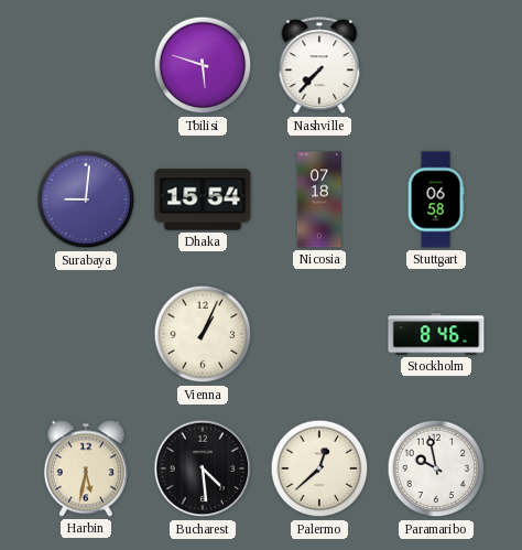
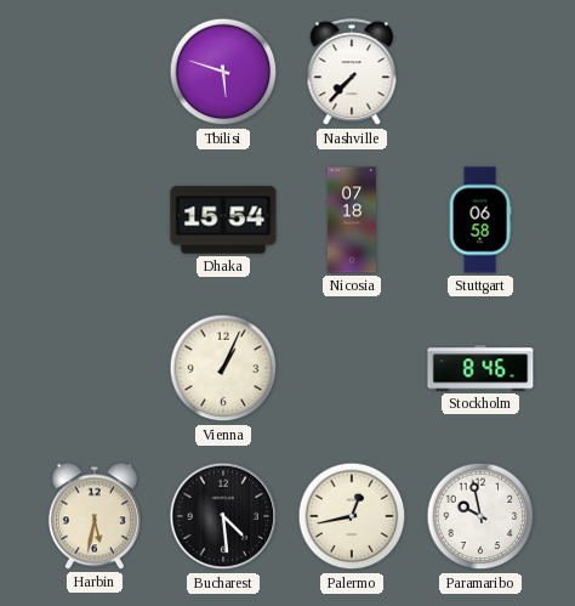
Surabaya: 9:01 -> none
Palermo: 12:38 -> 12:43
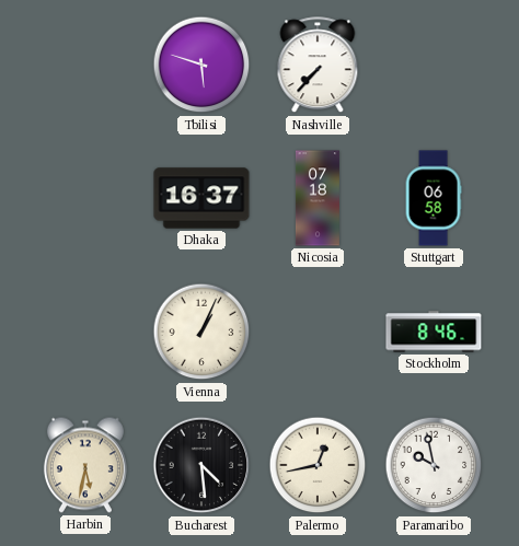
Dhaka: 15:54 -> 16:37
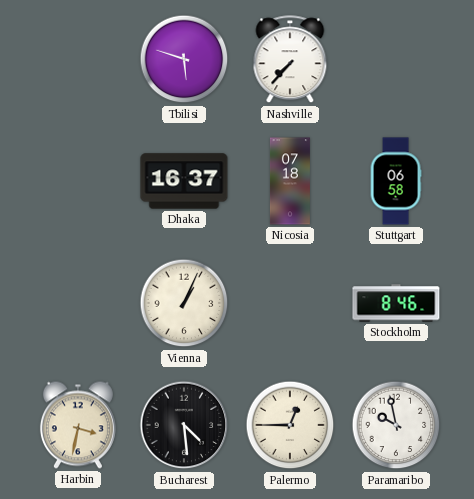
Harbin: 5:32 -> 3:32
Palermo: 12:43 -> 12:45
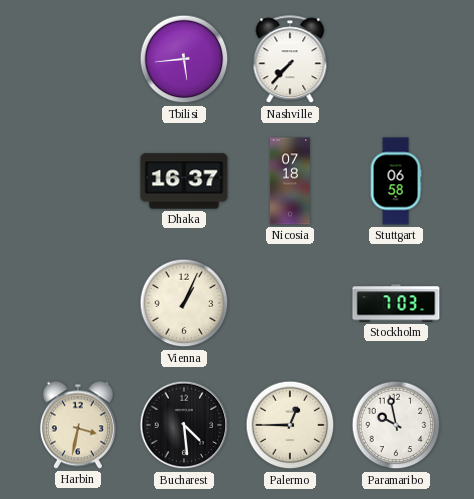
Tbilisi: 5:48 -> 5:44
Stockholm: 8:46 -> 7:03
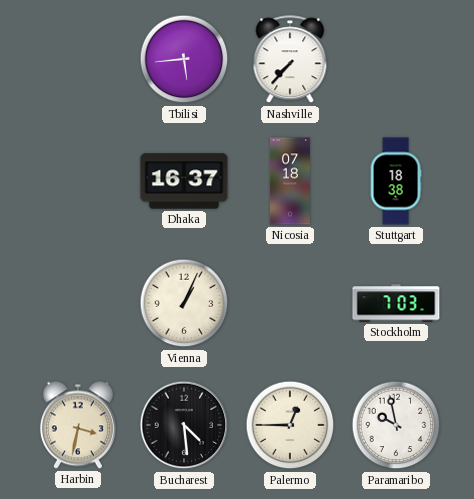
Stuttgart: 06:58 -> 18:38
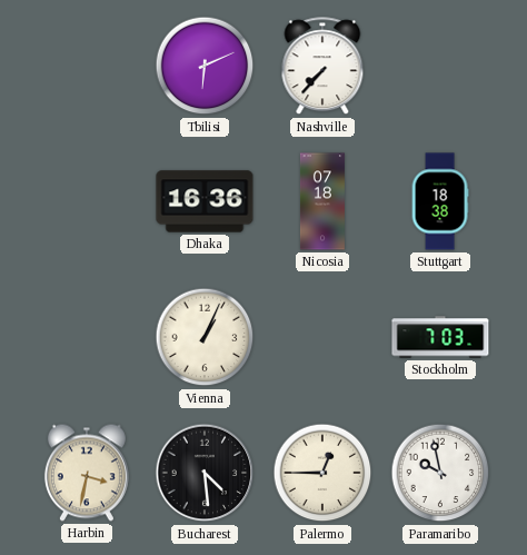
Tbilisi: 5:44 -> 6:11
Dhaka: 16:37 -> 16:36
